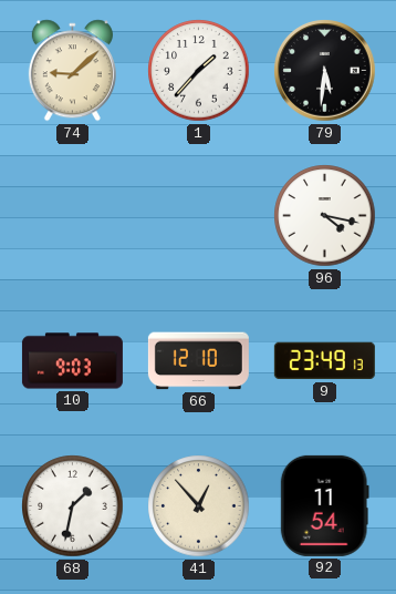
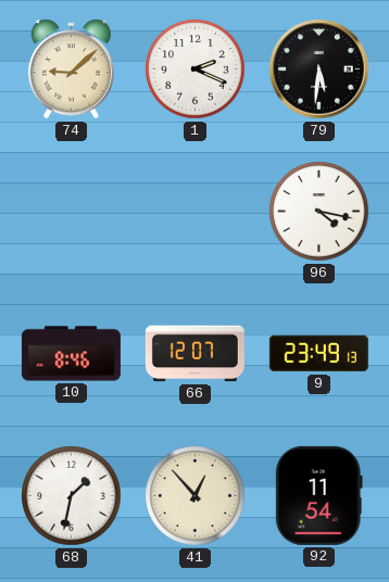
1: 1:37 -> 2:19
10: 9:03 -> 8:46
66: 12:10 -> 12:07
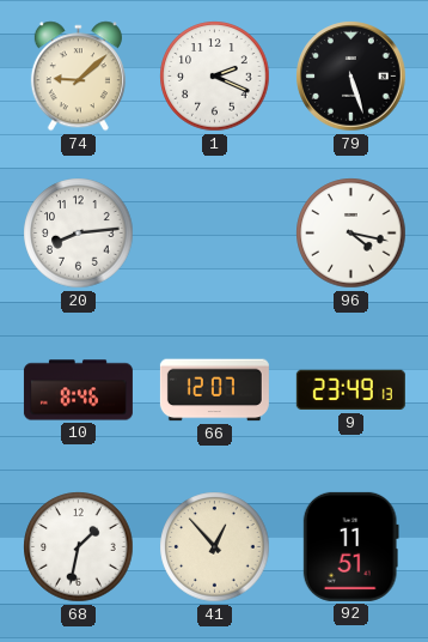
79: 5:31 -> 5:27
20: none -> 8:14
92: 11:54 -> 11:51
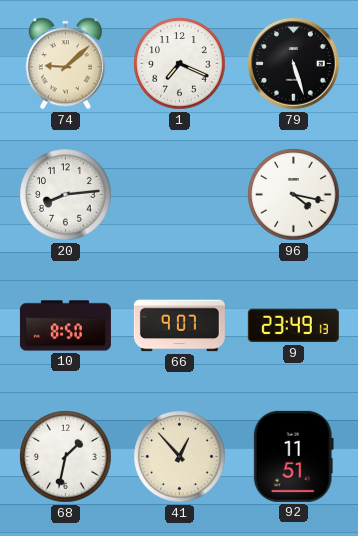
1: 2:19 -> 7:19
10: 8:46 -> 8:50
66: 12:07 -> 9:07
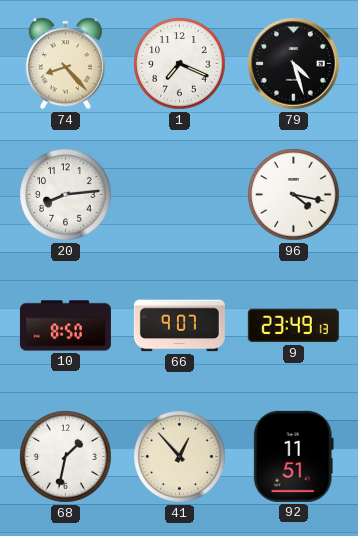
74: 9:08 -> 8:23
79: 5:27 -> 4:27
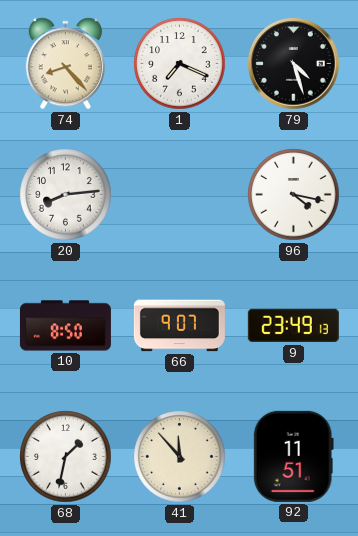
41: 12:53 -> 11:53
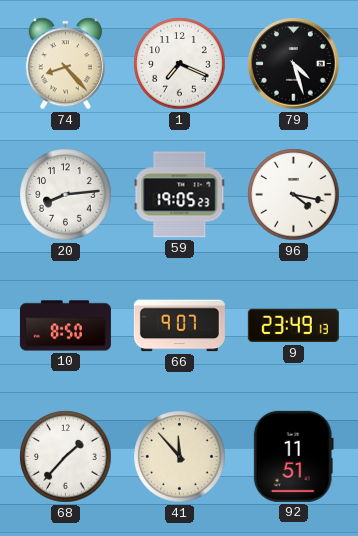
59: none -> 19:05
68: 1:32 -> 1:37
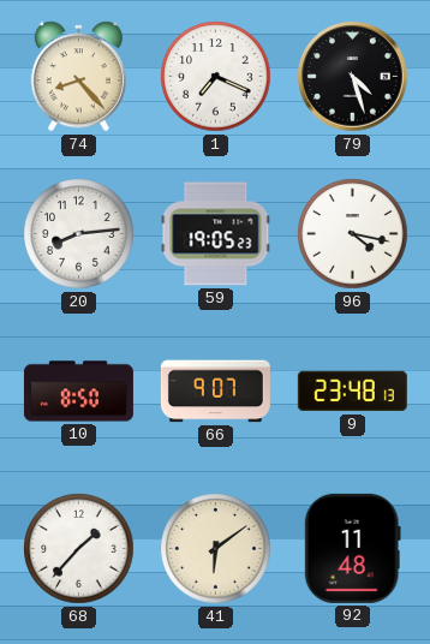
9: 23:49 -> 23:48
41: 11:53 -> 6:09
92: 11:51 -> 11:48
